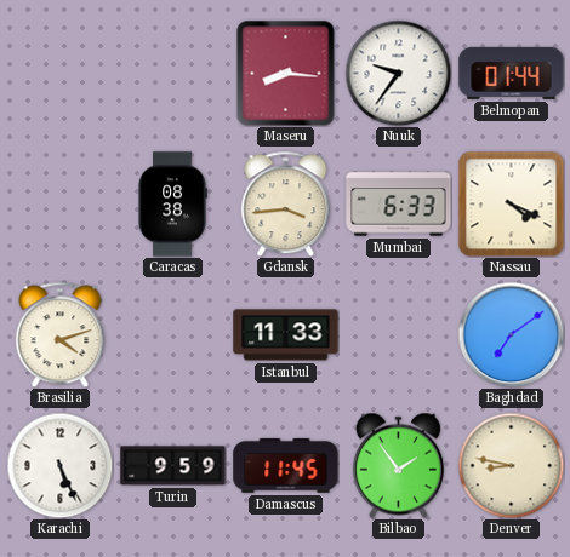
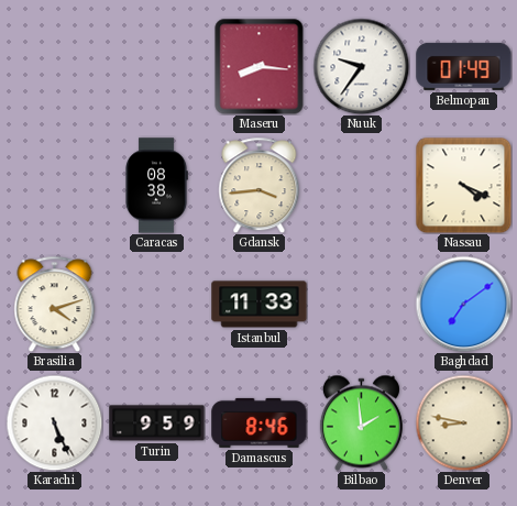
Belmopan: 01:44 -> 01:49
Mumbai: 6:33 -> none
Damascus: 11:45 -> 8:46
Bilbao: 1:54 -> 1:59
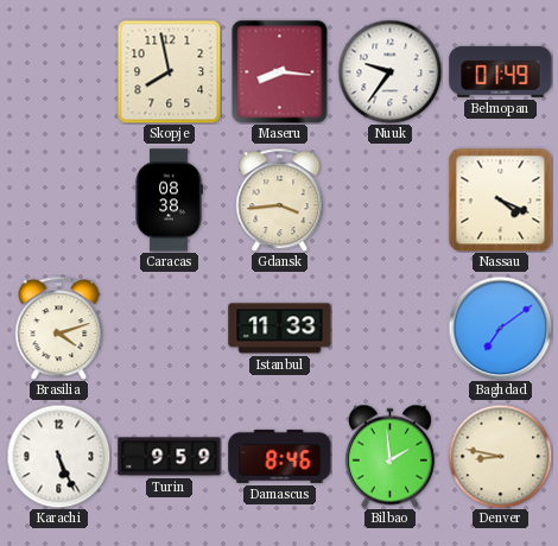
Skopje: none -> 7:58
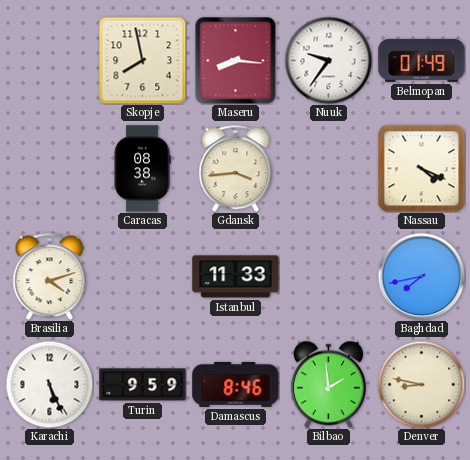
Baghdad: 7:09 -> 7:43
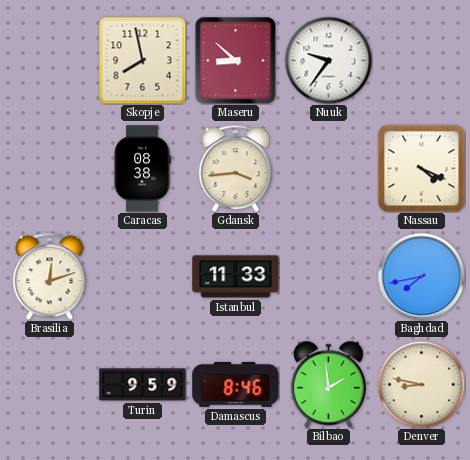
Maseru: 8:16 -> 8:52
Belmopan: 01:49 -> none
Brasilia: 4:12 -> 12:12
Karachi: 5:26 -> none
